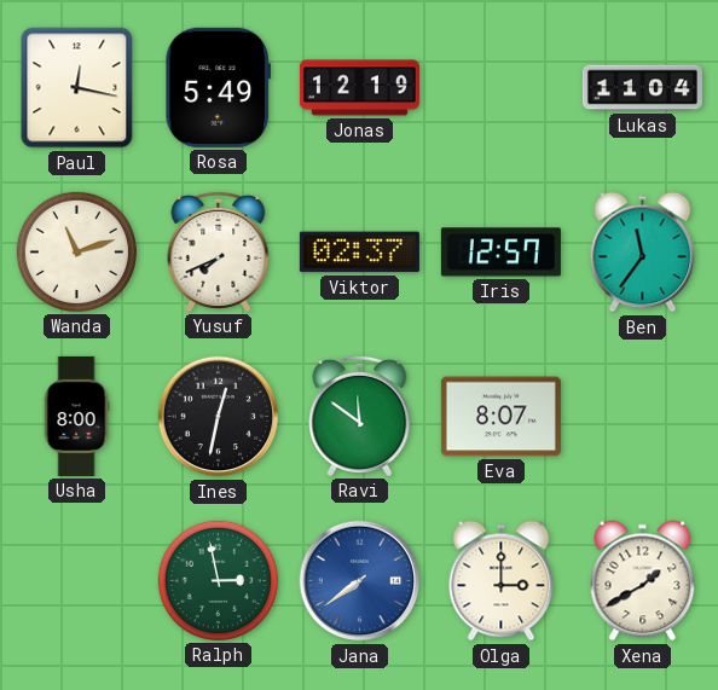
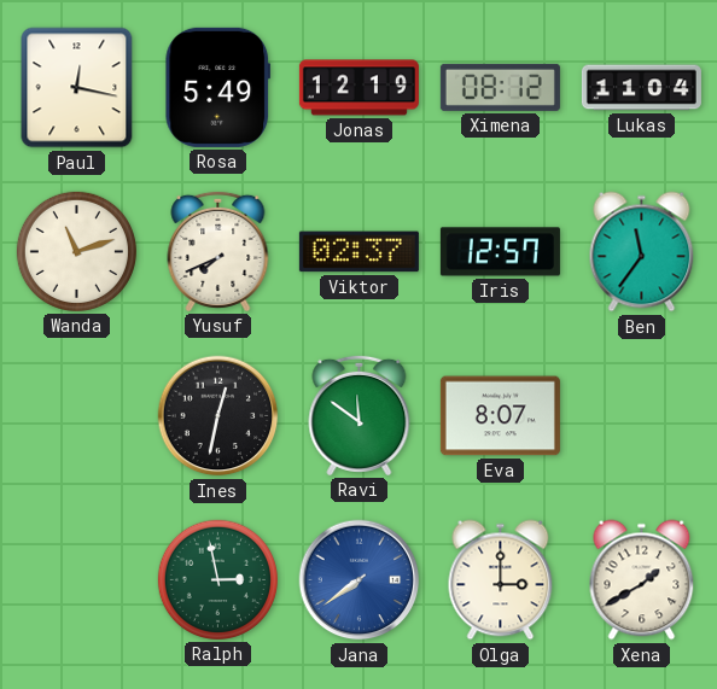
Ximena: none -> 08:12
Usha: 8:00 -> none
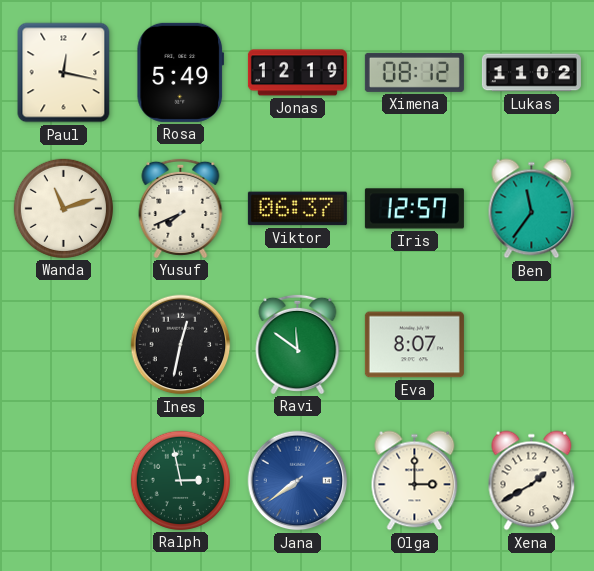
Lukas: 11:04 -> 11:02
Viktor: 02:37 -> 06:37
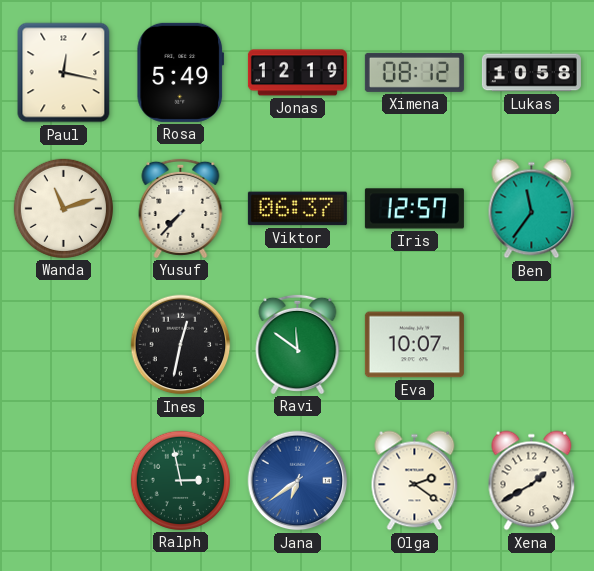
Lukas: 11:02 -> 10:58
Yusuf: 7:41 -> 7:37
Eva: 8:07 -> 10:07
Jana: 7:39 -> 6:39
Olga: 3:00 -> 2:21
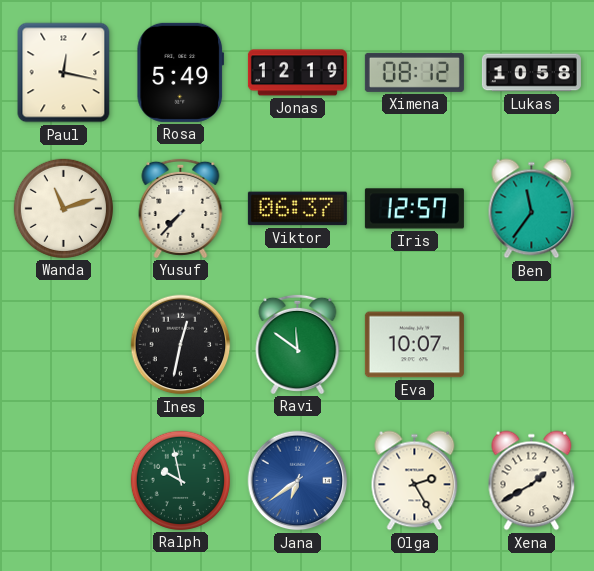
Ralph: 2:58 -> 9:58
Olga: 2:21 -> 2:25
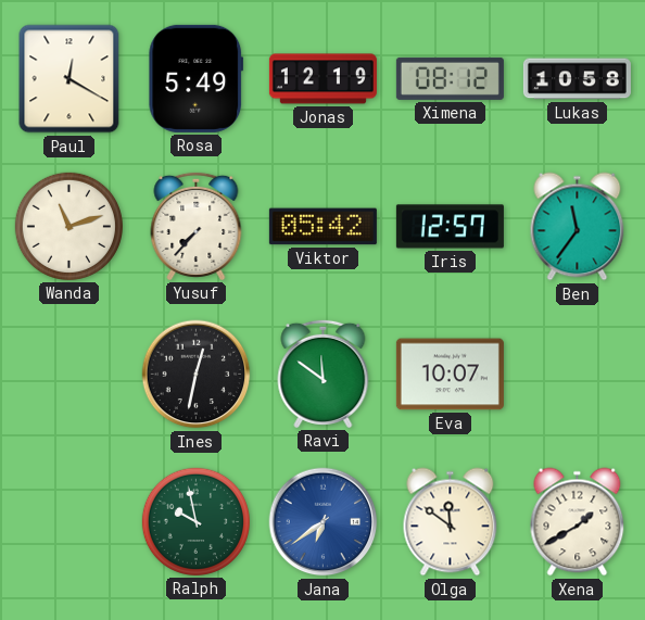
Paul: 12:17 -> 12:20
Viktor: 06:37 -> 05:42
Olga: 2:25 -> 11:51
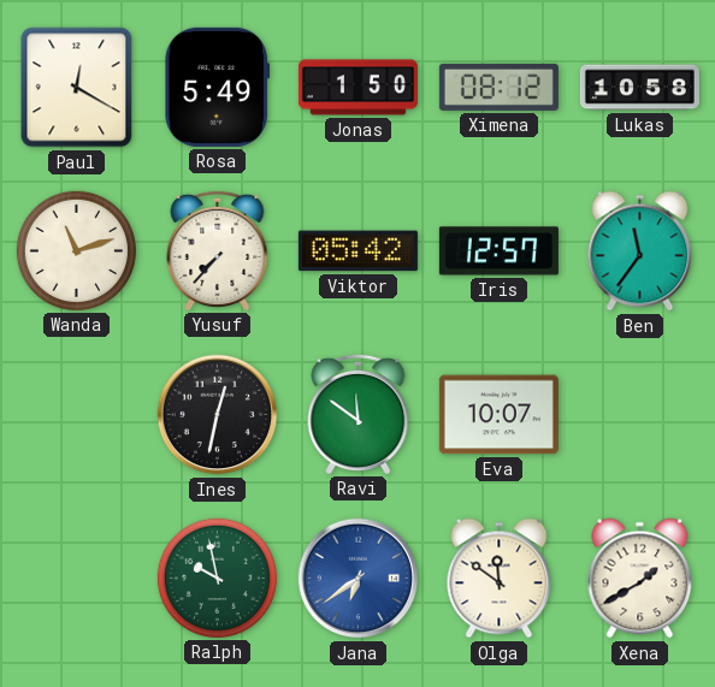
Jonas: 12:19 -> 1:50
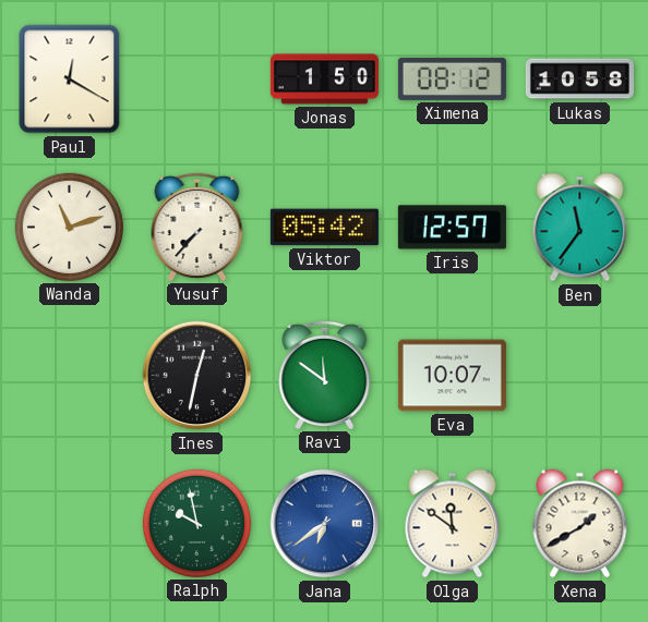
Rosa: 5:49 -> none
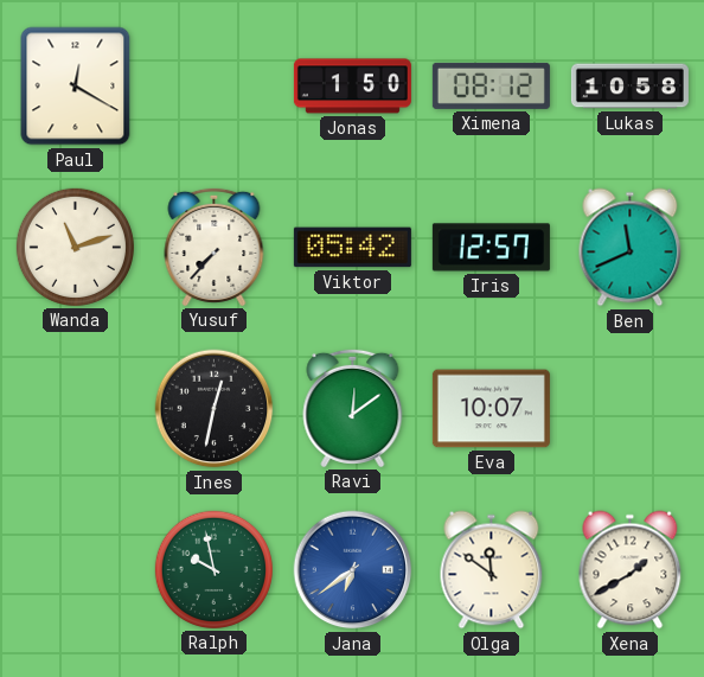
Ben: 11:36 -> 11:41
Ravi: 11:51 -> 12:09
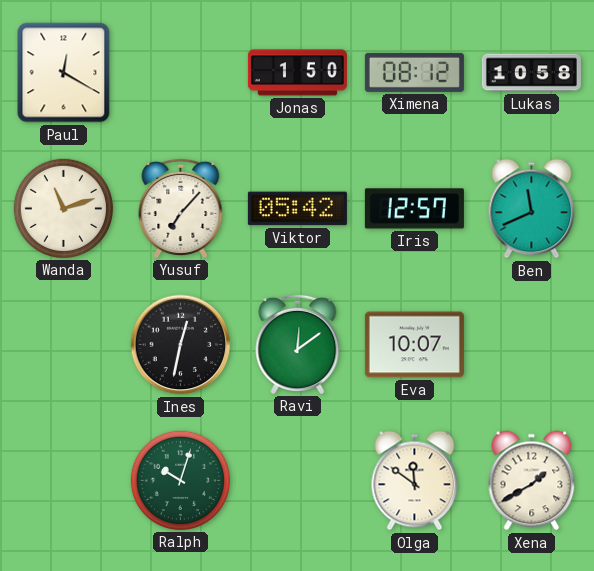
Yusuf: 7:37 -> 7:07
Ralph: 9:58 -> 10:03
Jana: 6:39 -> none
